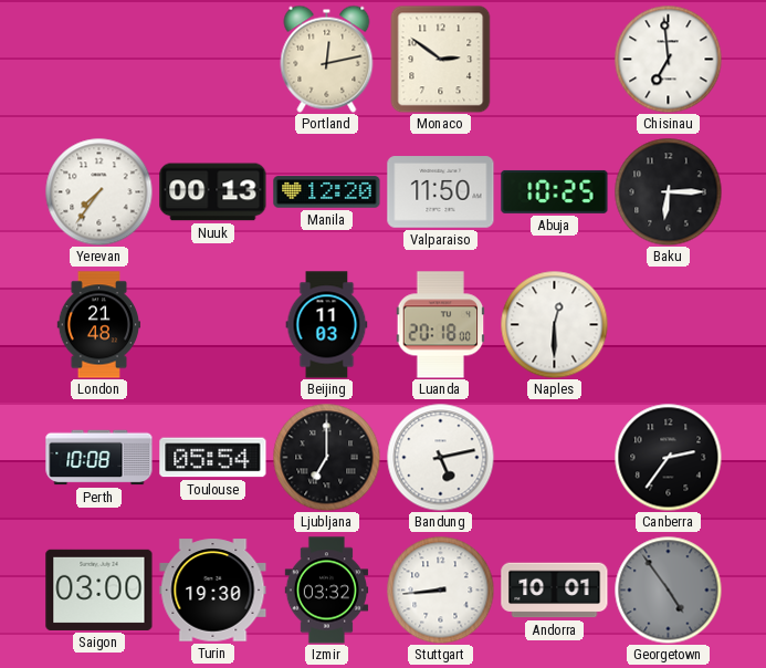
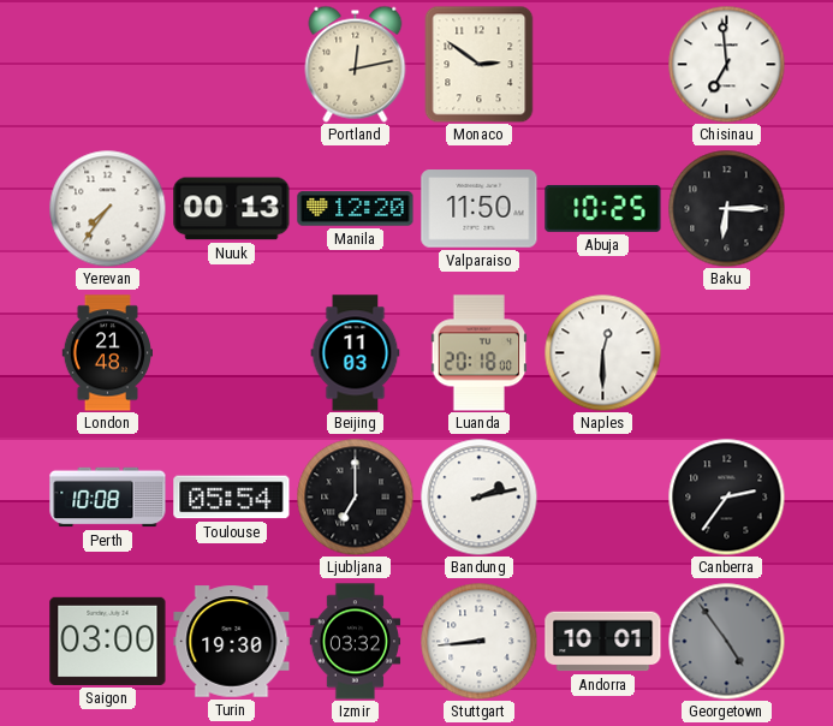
Bandung: 5:13 -> 2:13
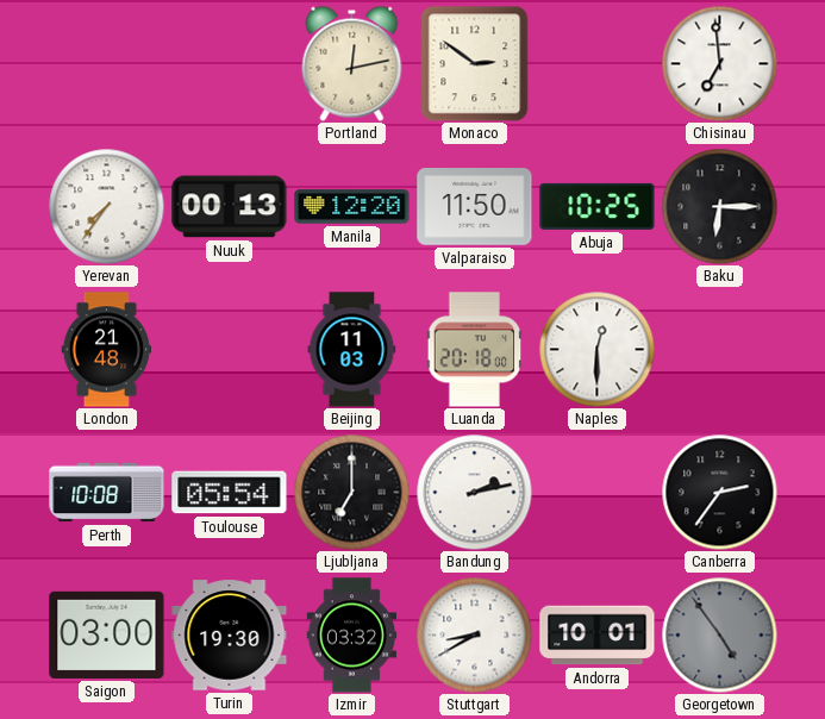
Stuttgart: 8:44 -> 8:40
